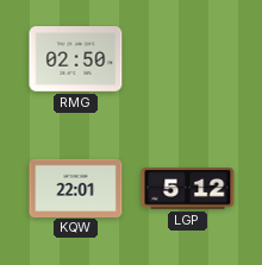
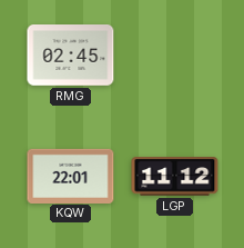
RMG: 02:50 -> 02:45
LGP: 5:12 -> 11:12
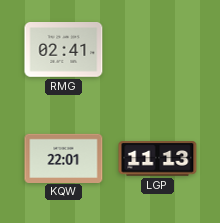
RMG: 02:45 -> 02:41
LGP: 11:12 -> 11:13
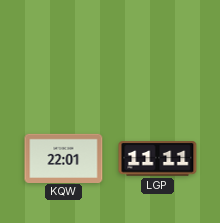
RMG: 02:41 -> none
LGP: 11:13 -> 11:11
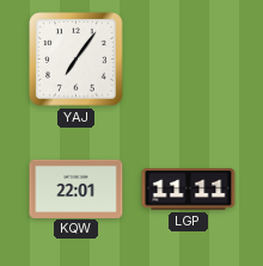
YAJ: none -> 7:06
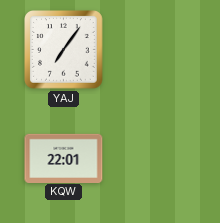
LGP: 11:11 -> none
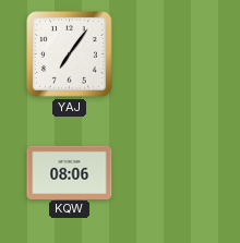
KQW: 22:01 -> 08:06
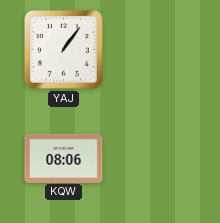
YAJ: 7:06 -> 1:06
